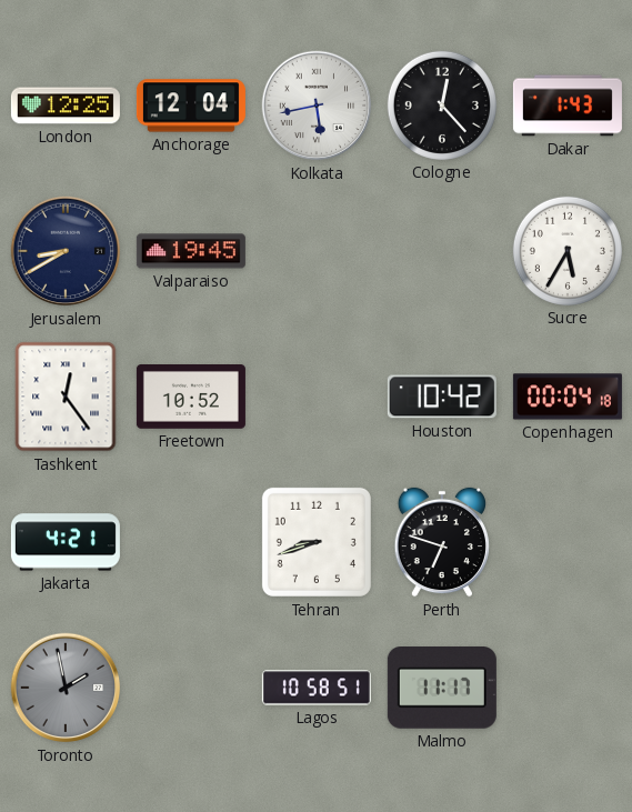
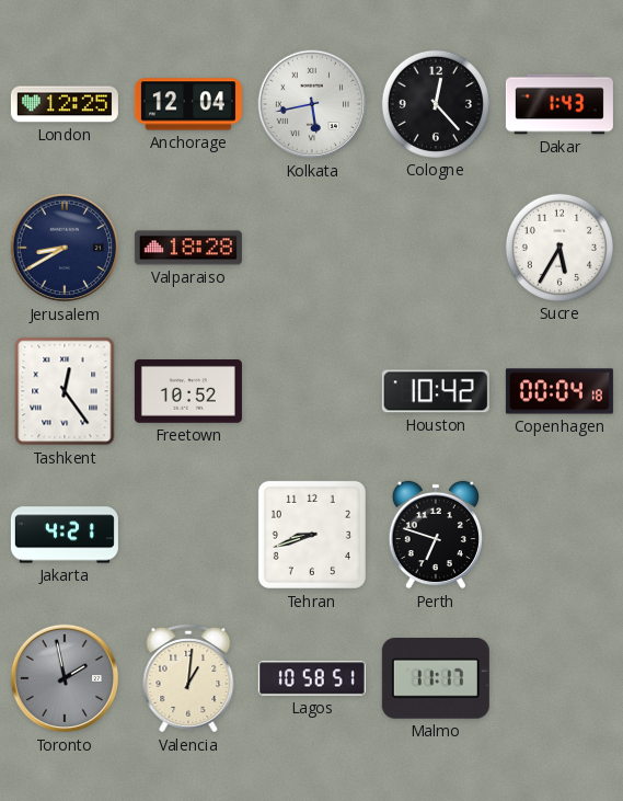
Valparaiso: 19:45 -> 18:28
Valencia: none -> 1:01
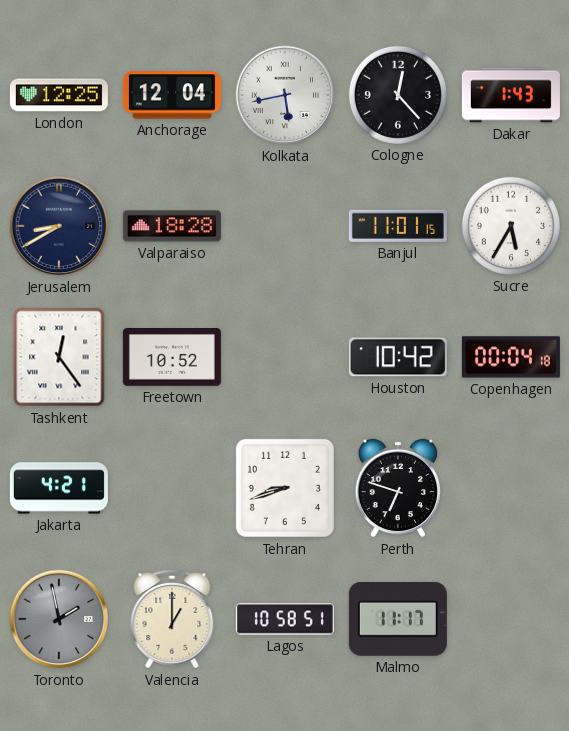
Banjul: none -> 11:01
Valencia: 1:01 -> 1:00
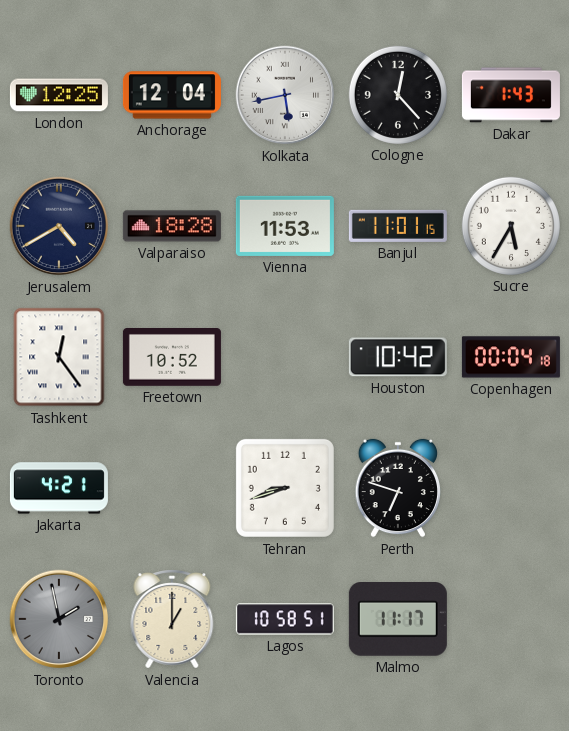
Jerusalem: 8:40 -> 4:40
Vienna: none -> 11:53
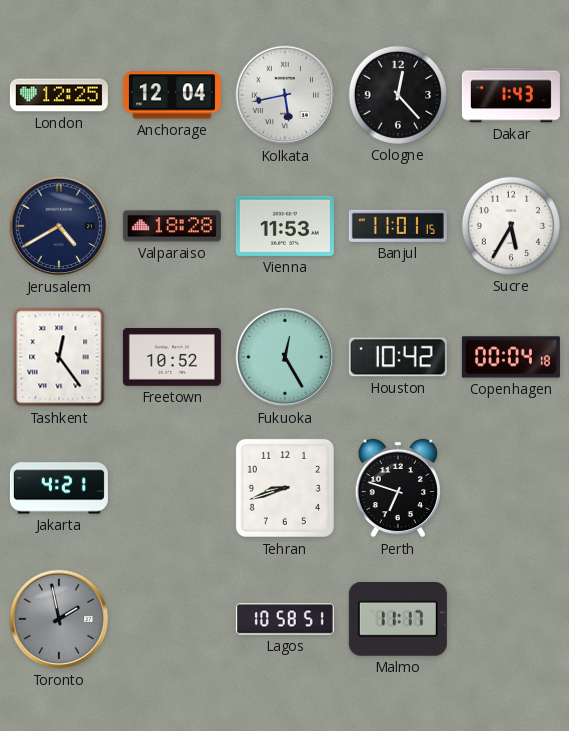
Fukuoka: none -> 12:25
Valencia: 1:00 -> none
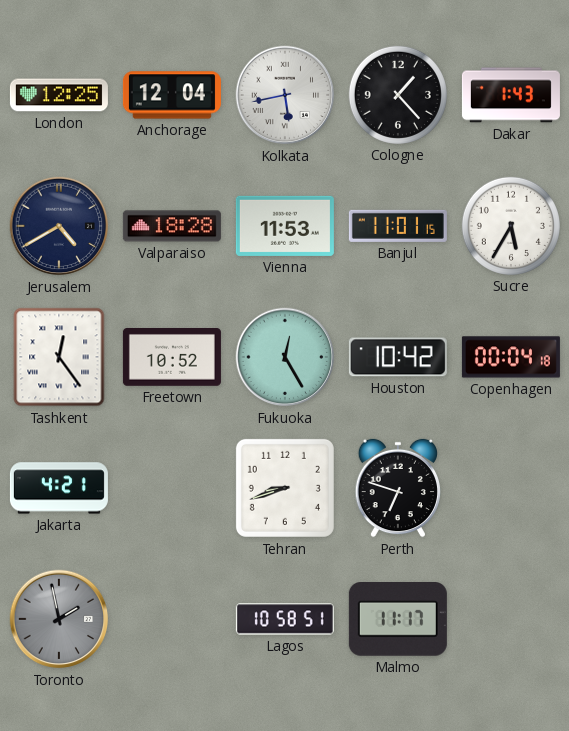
Cologne: 12:23 -> 1:23
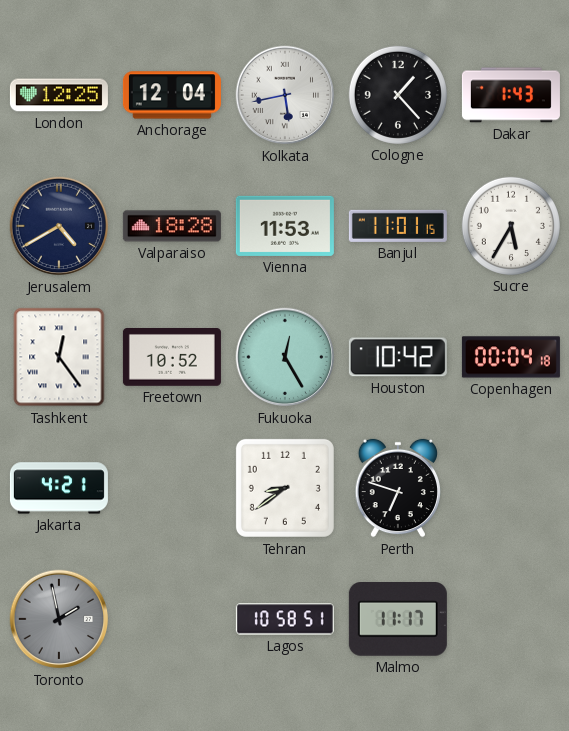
Tehran: 8:42 -> 8:39
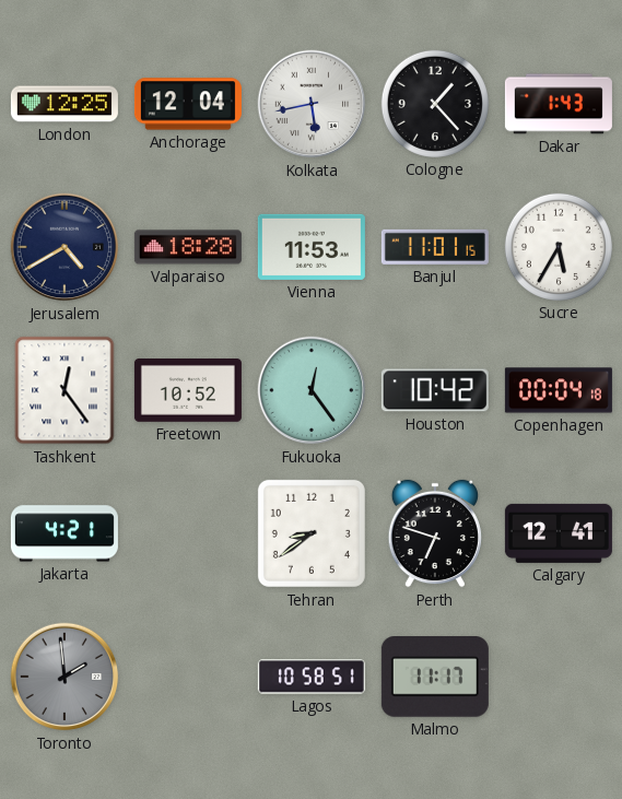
Fukuoka: 12:25 -> 12:24
Calgary: none -> 12:41
Toronto: 1:58 -> 1:59
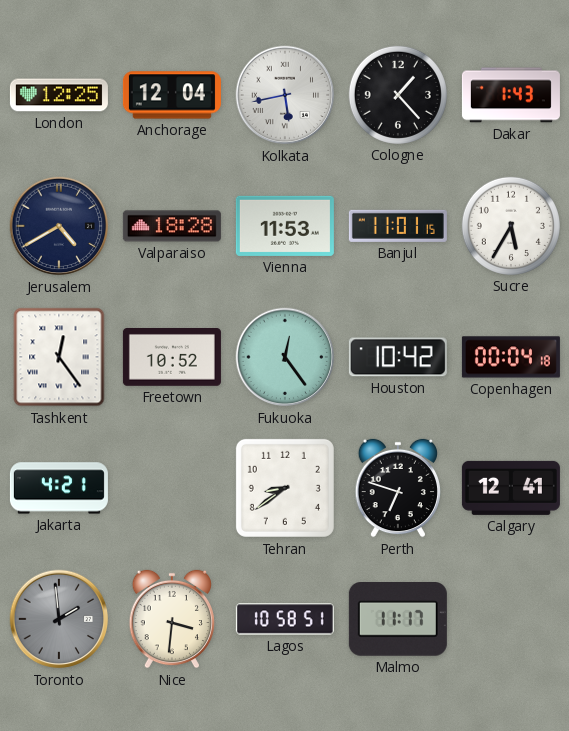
Nice: none -> 3:31
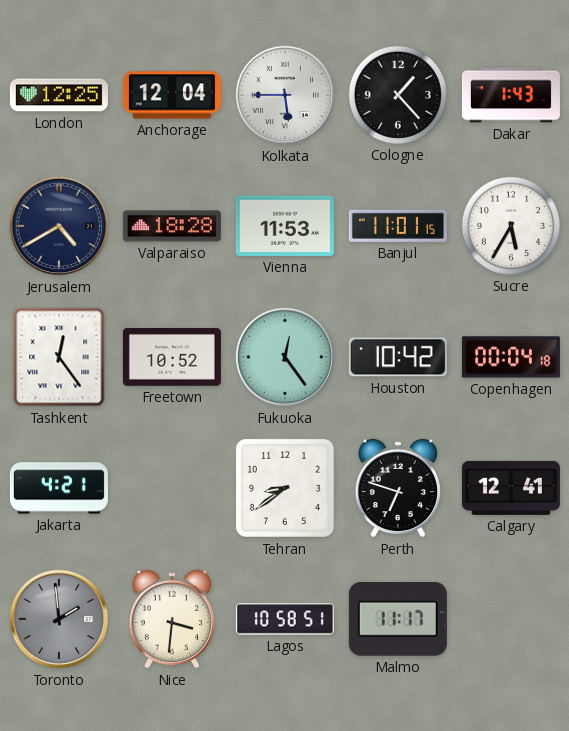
Kolkata: 5:43 -> 5:45
